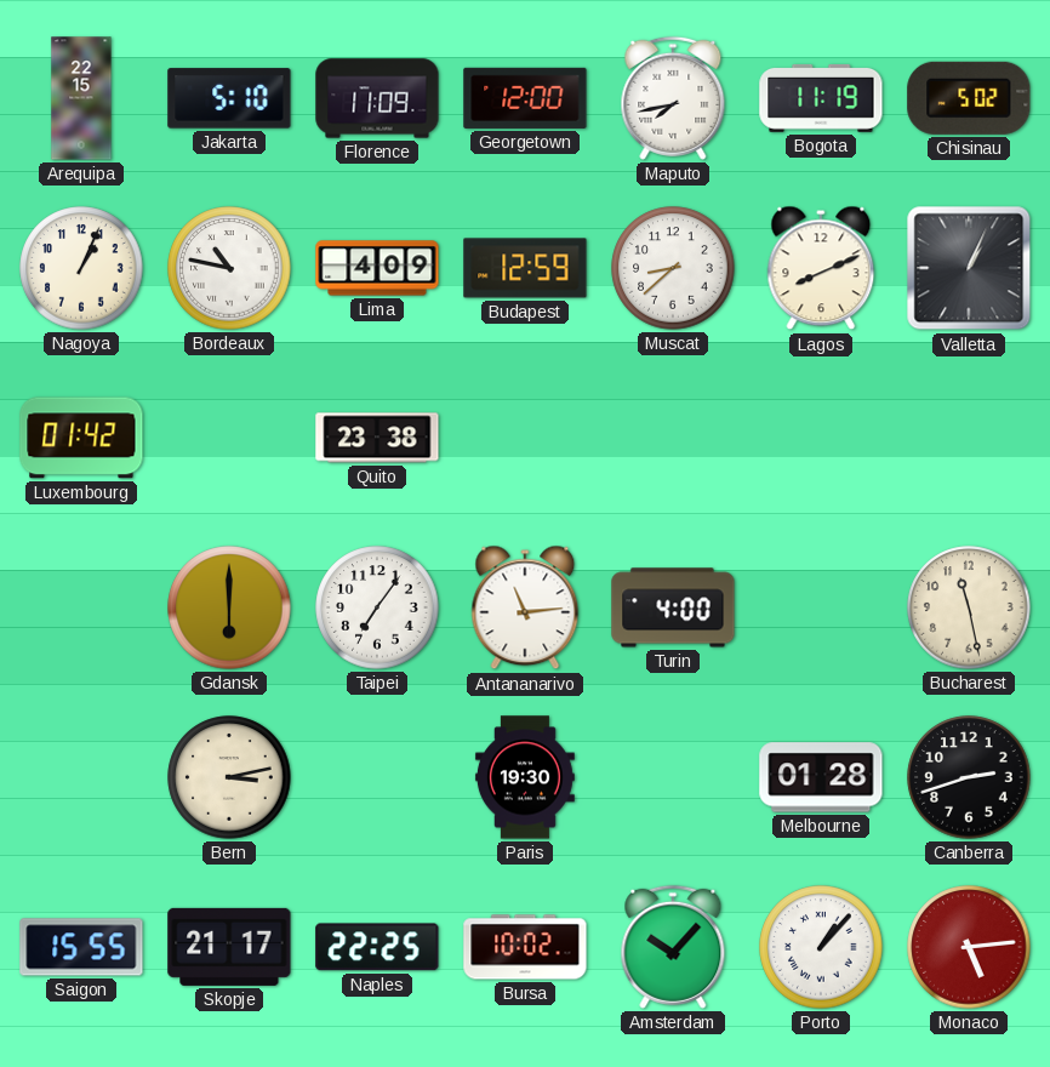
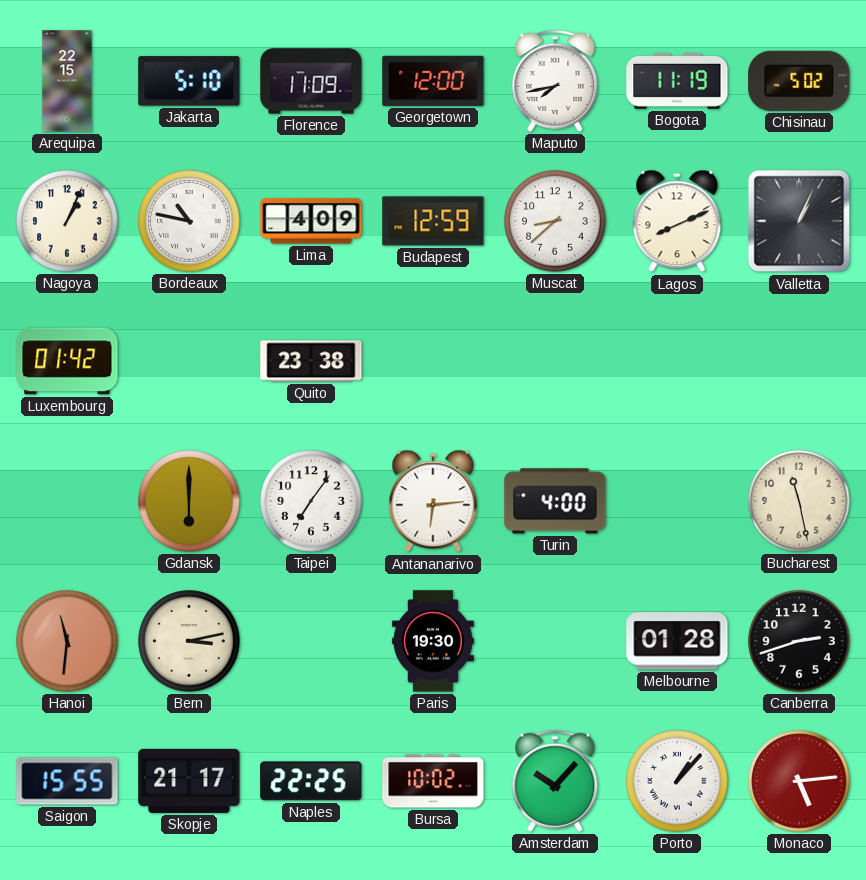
Antananarivo: 11:14 -> 6:14
Hanoi: none -> 11:31
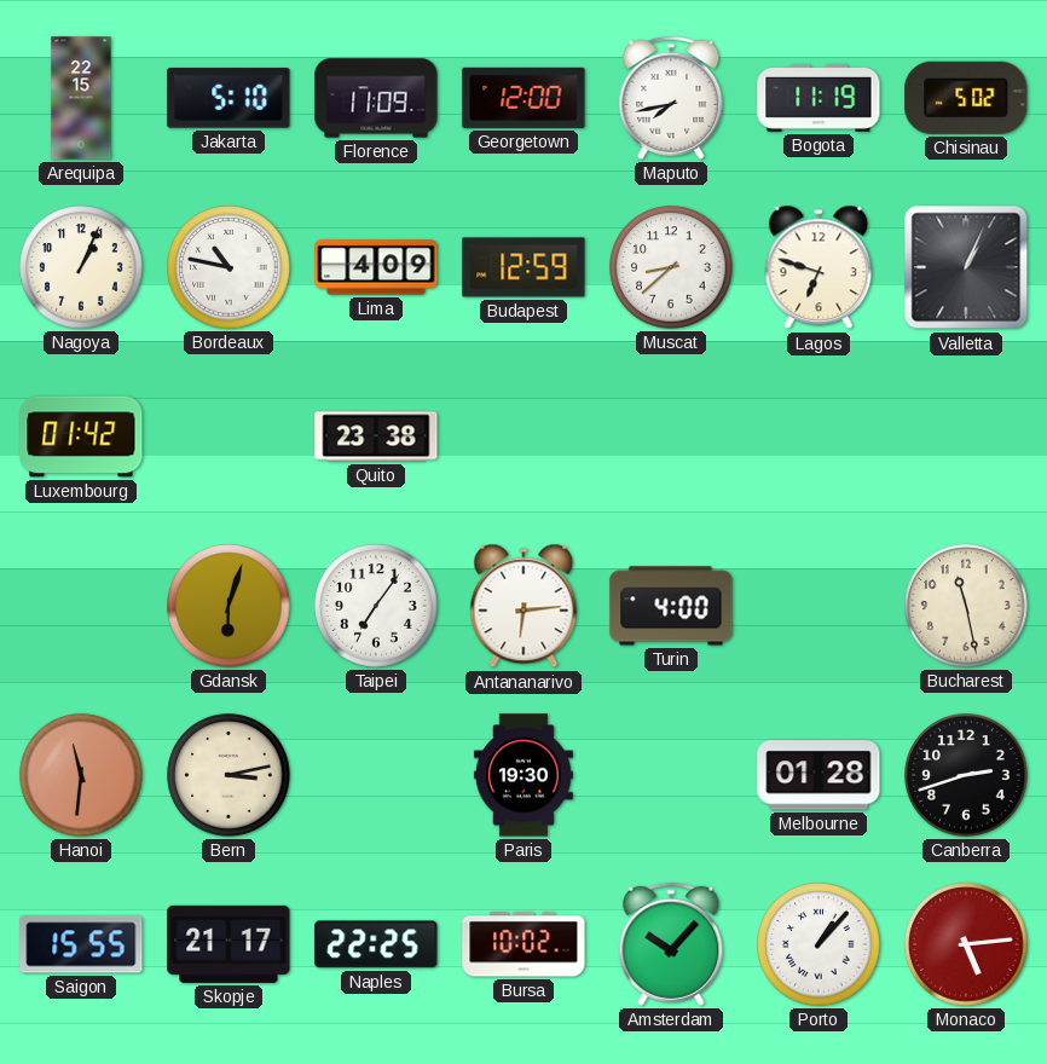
Lagos: 8:11 -> 6:48
Gdansk: 6:00 -> 6:03
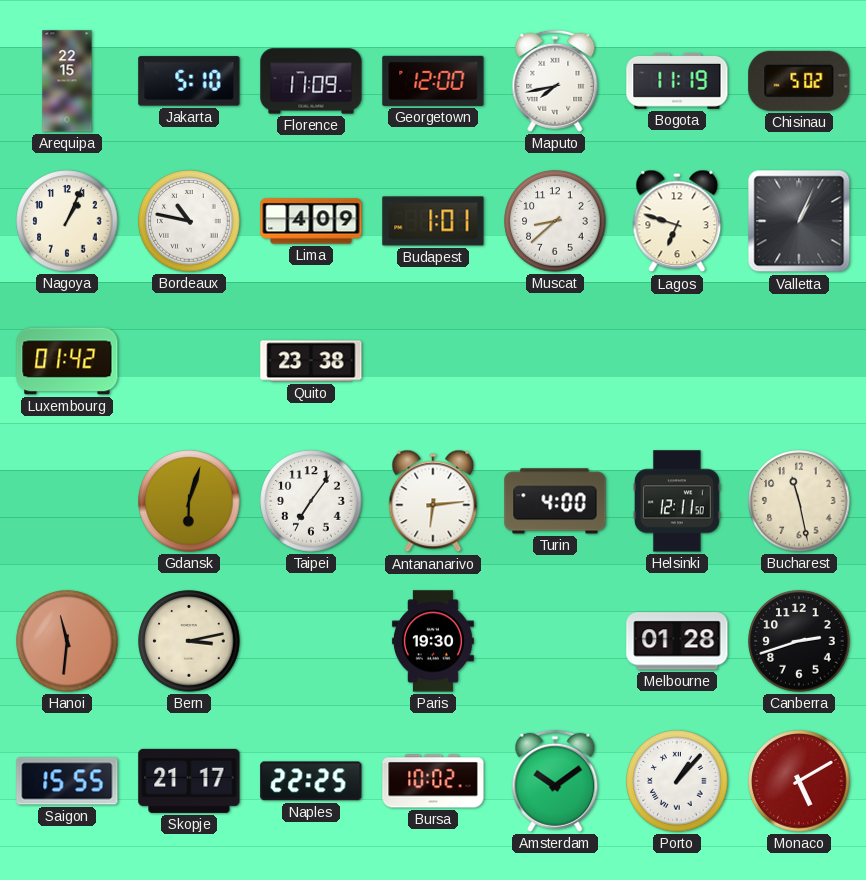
Budapest: 12:59 -> 1:01
Helsinki: none -> 12:11
Amsterdam: 10:07 -> 10:09
Monaco: 5:14 -> 5:10
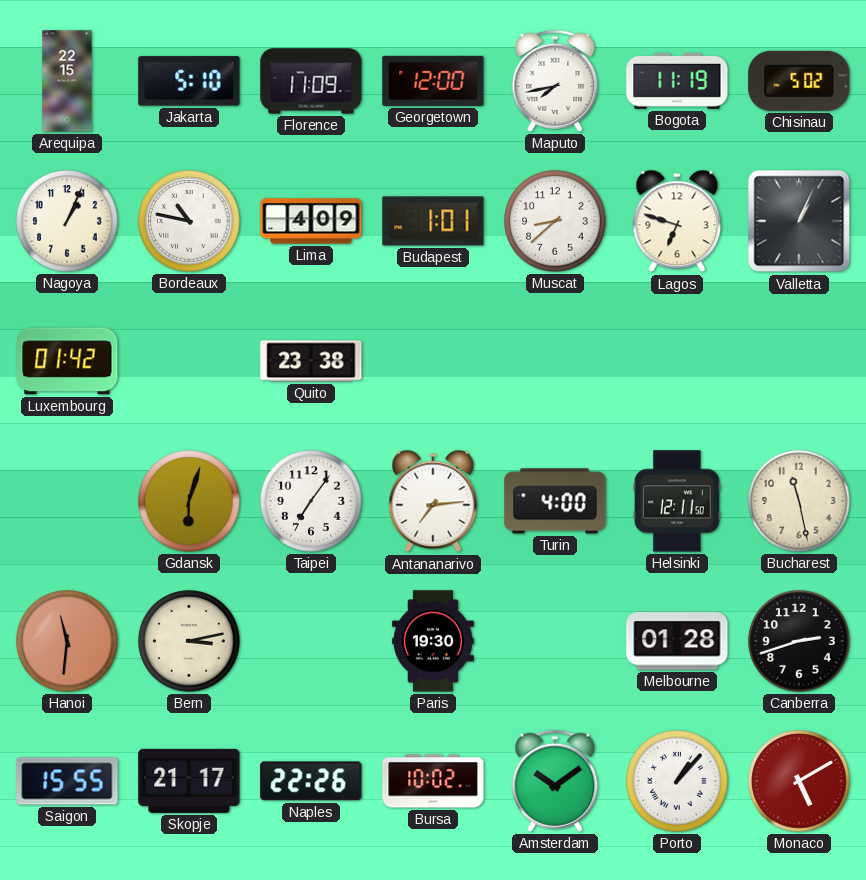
Antananarivo: 6:14 -> 7:14
Naples: 22:25 -> 22:26
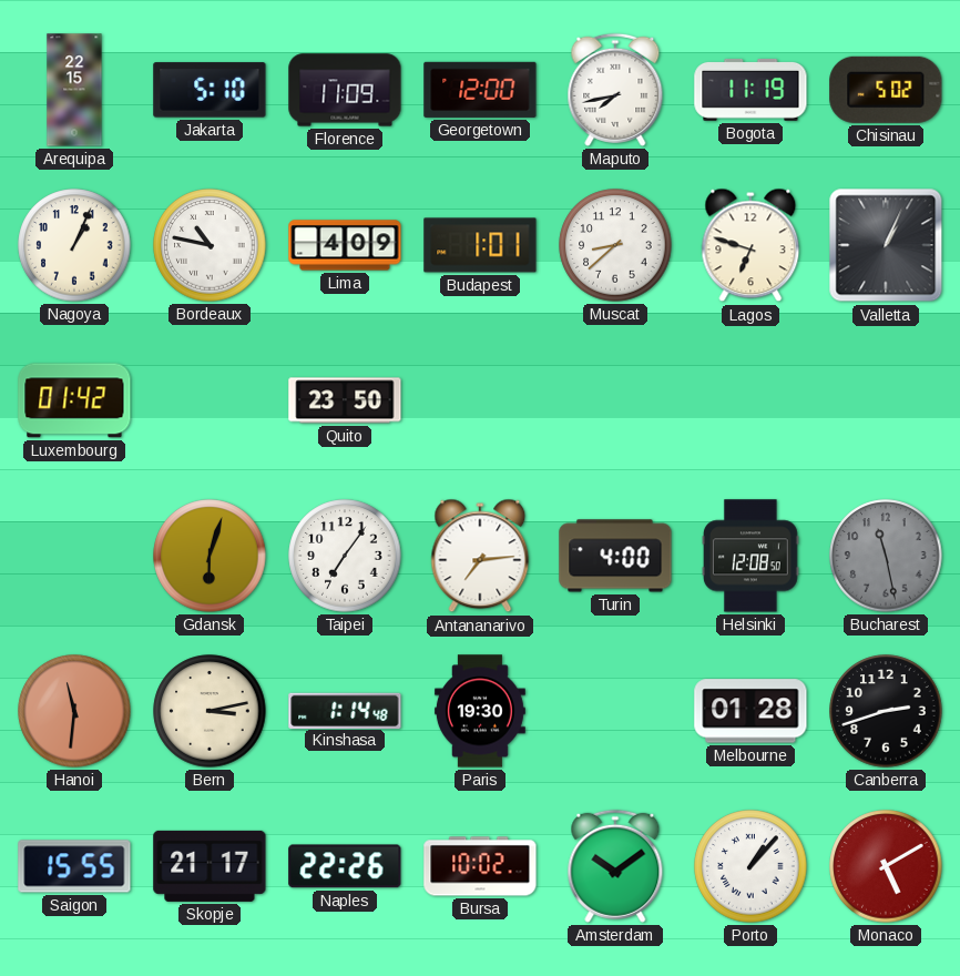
Quito: 23:38 -> 23:50
Helsinki: 12:11 -> 12:08
Bucharest dial: cream -> grey
Kinshasa: none -> 1:14
